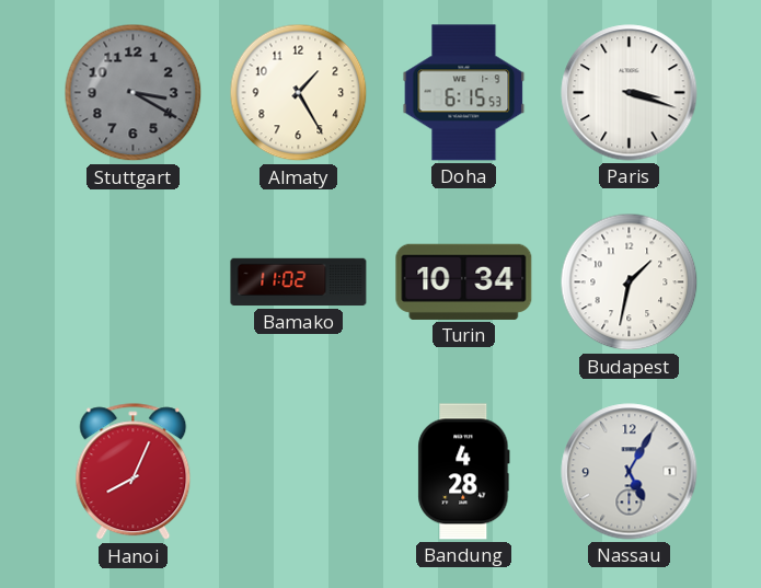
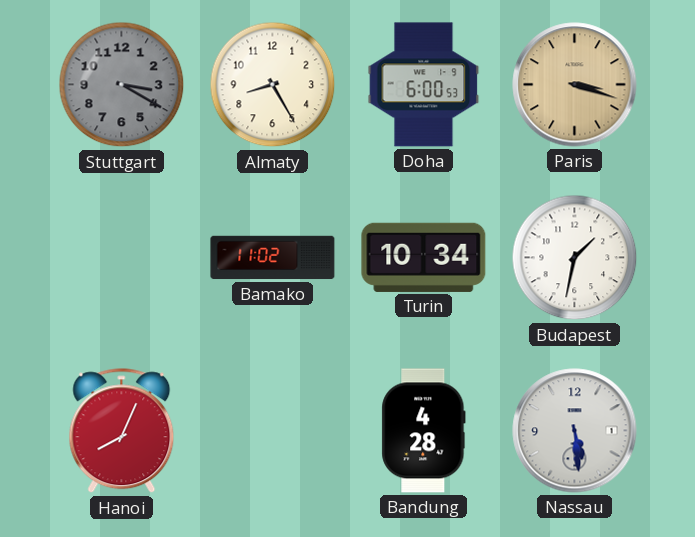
Almaty: 1:25 -> 8:25
Doha: 6:15 -> 6:00
Paris dial: white -> champagne
Nassau: 5:05 -> 5:29
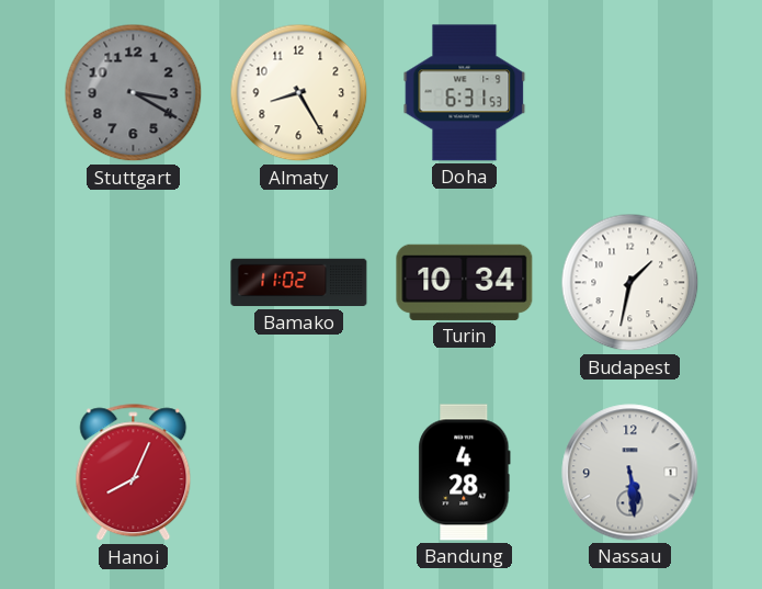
Doha: 6:00 -> 6:31
Paris: 3:18 -> none
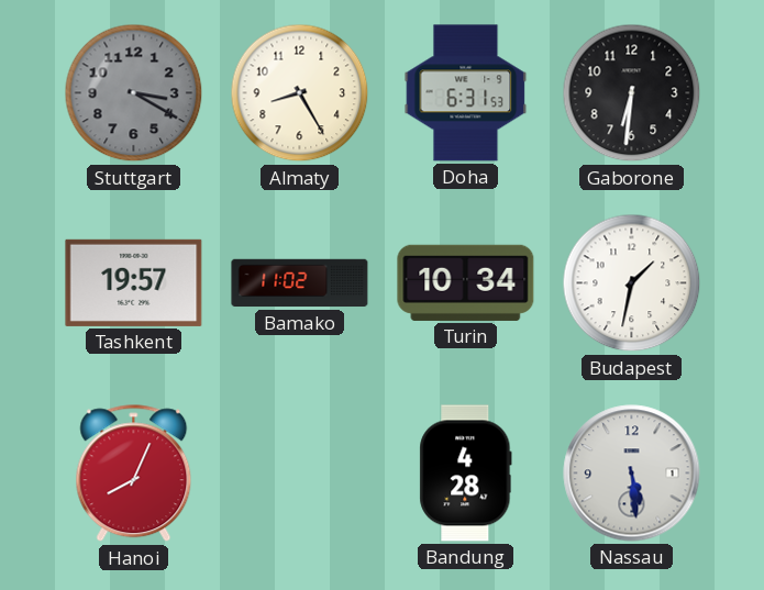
Gaborone: none -> 6:31
Tashkent: none -> 19:57
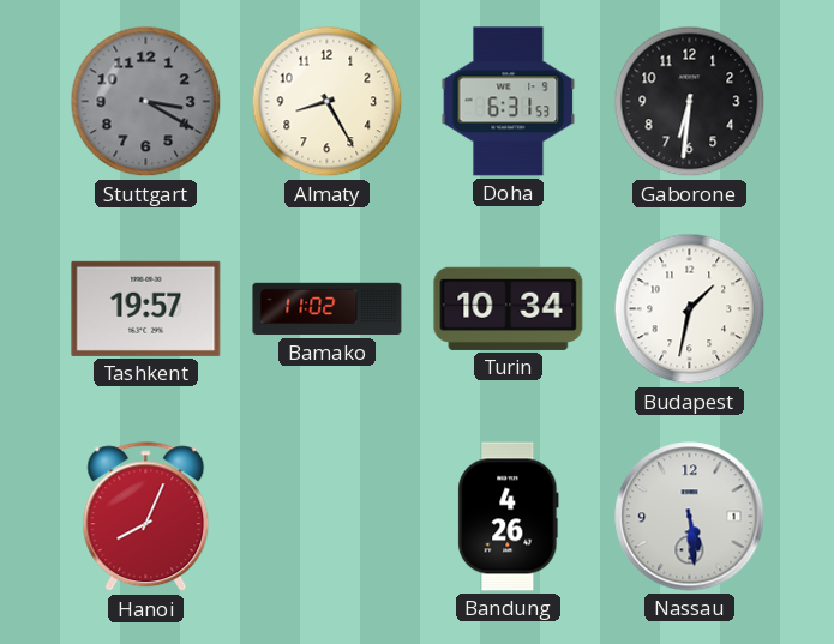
Bandung: 4:28 -> 4:26
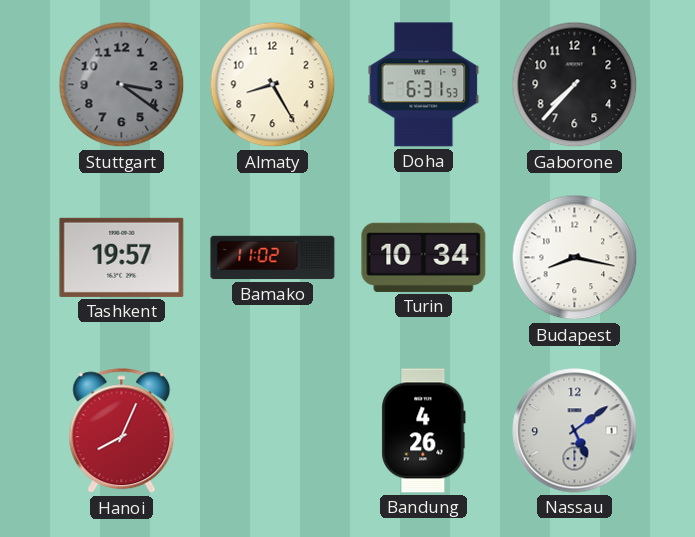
Stuttgart: 3:20 -> 3:21
Gaborone: 6:31 -> 7:37
Budapest: 1:32 -> 8:17
Nassau: 5:29 -> 5:09
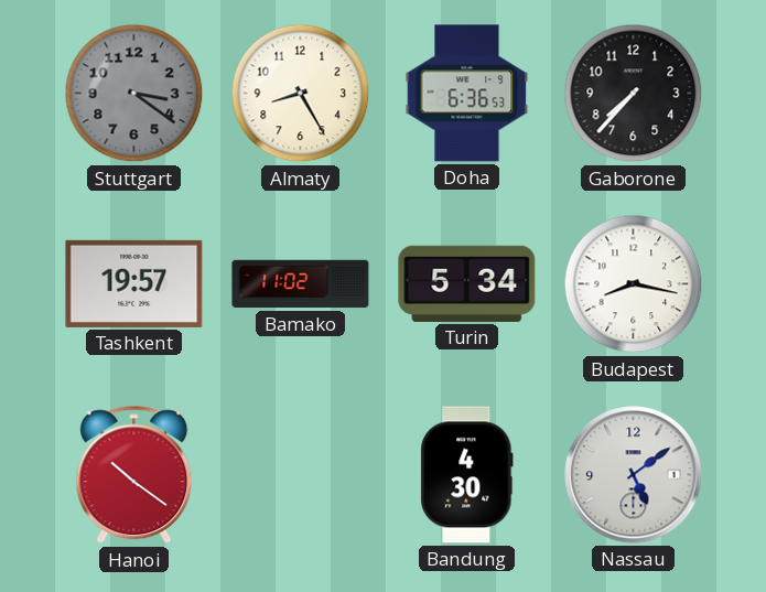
Doha: 6:31 -> 6:36
Turin: 10:34 -> 5:34
Hanoi: 8:04 -> 10:21
Bandung: 4:26 -> 4:30
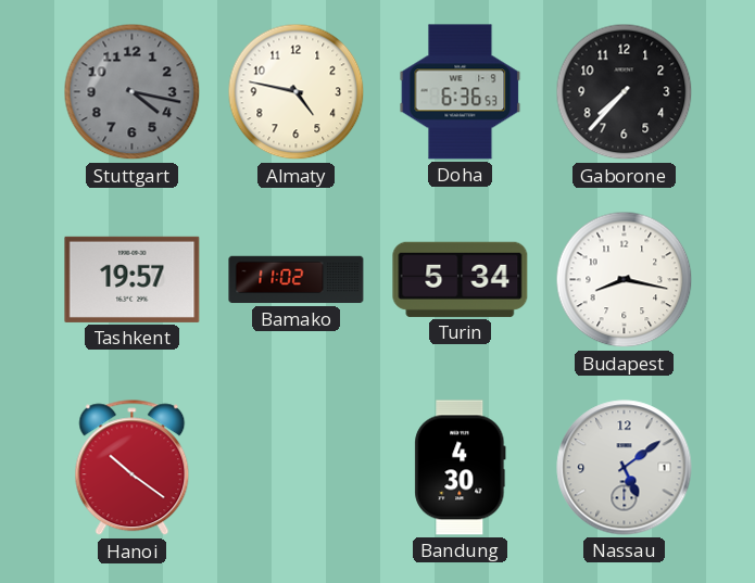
Stuttgart: 3:21 -> 4:17
Almaty: 8:25 -> 4:47
